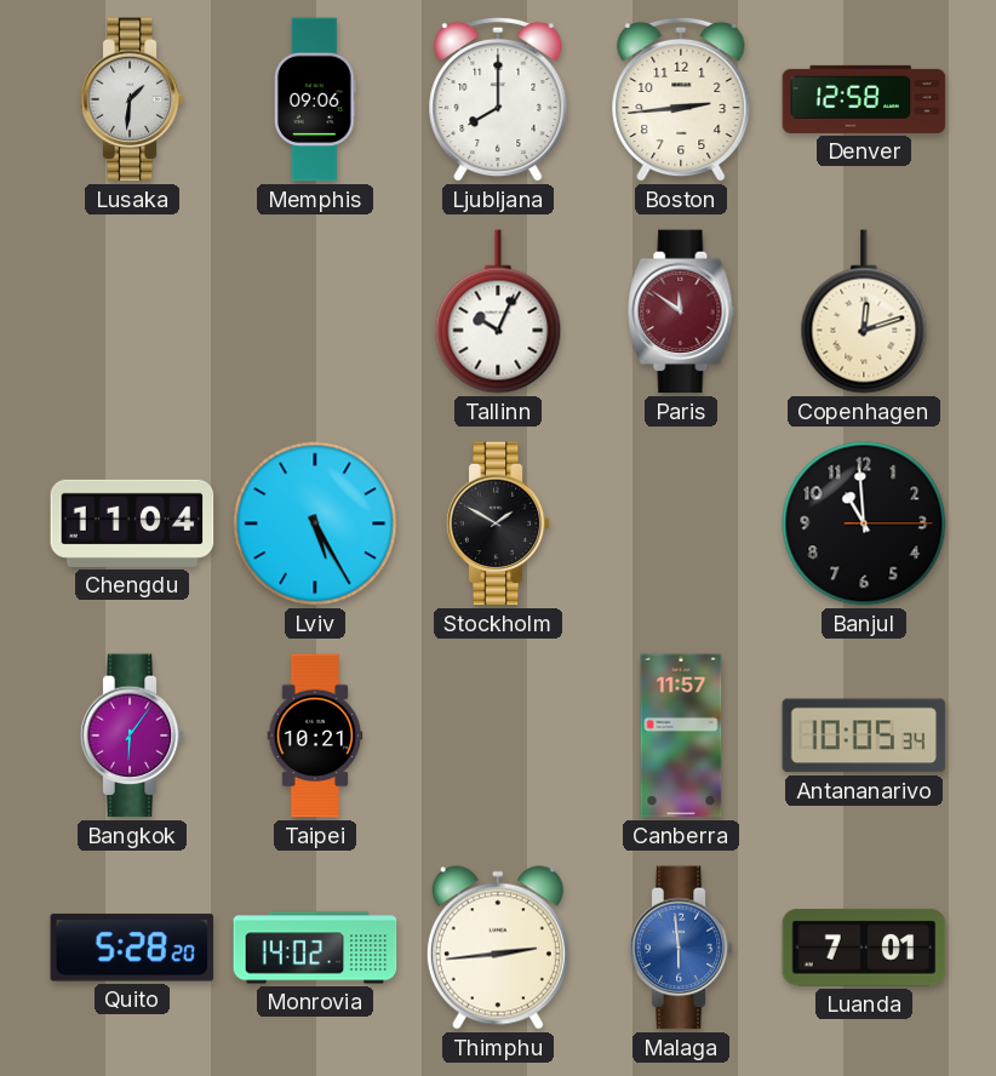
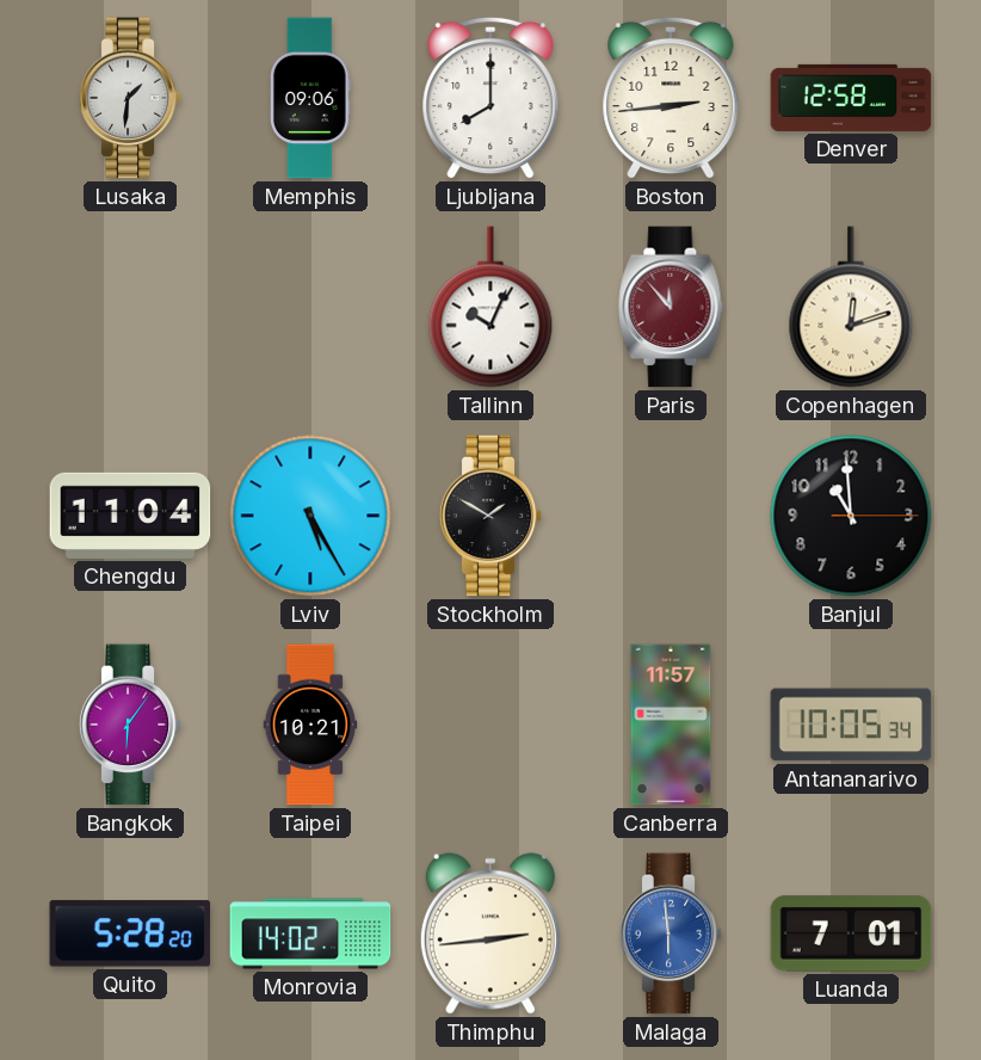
Paris: 11:51 -> 11:53
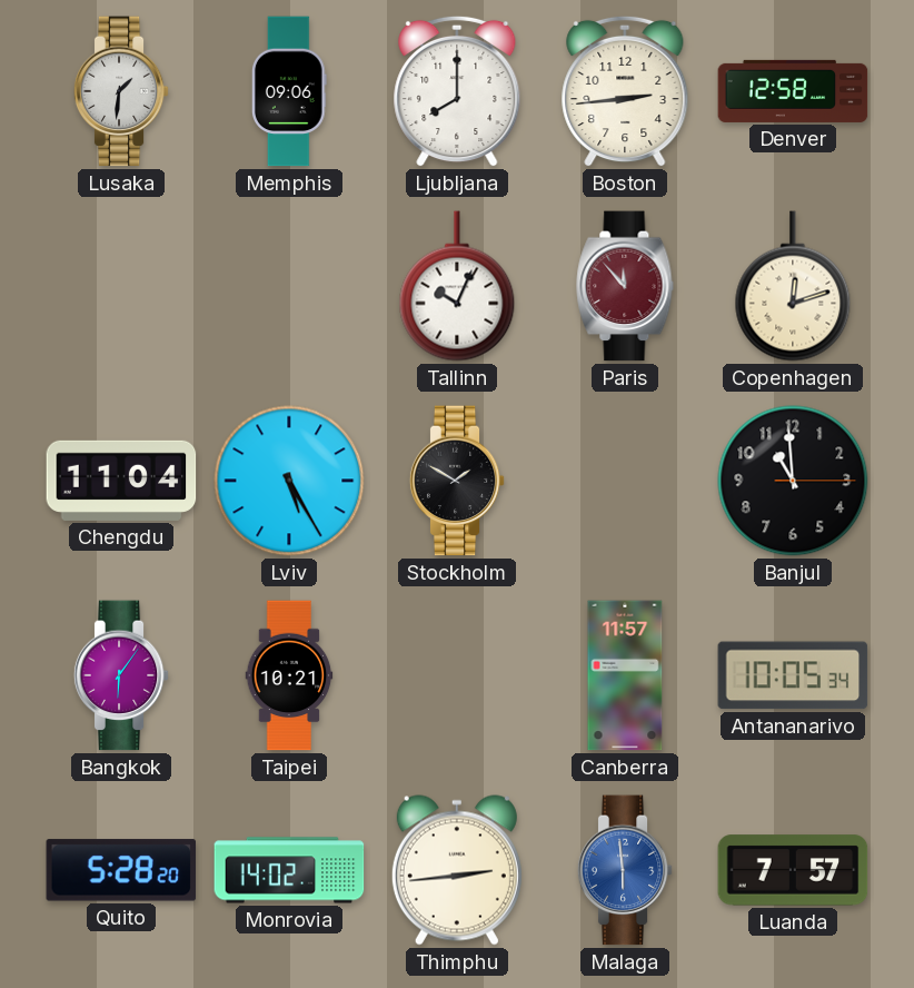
Luanda: 7:01 -> 7:57
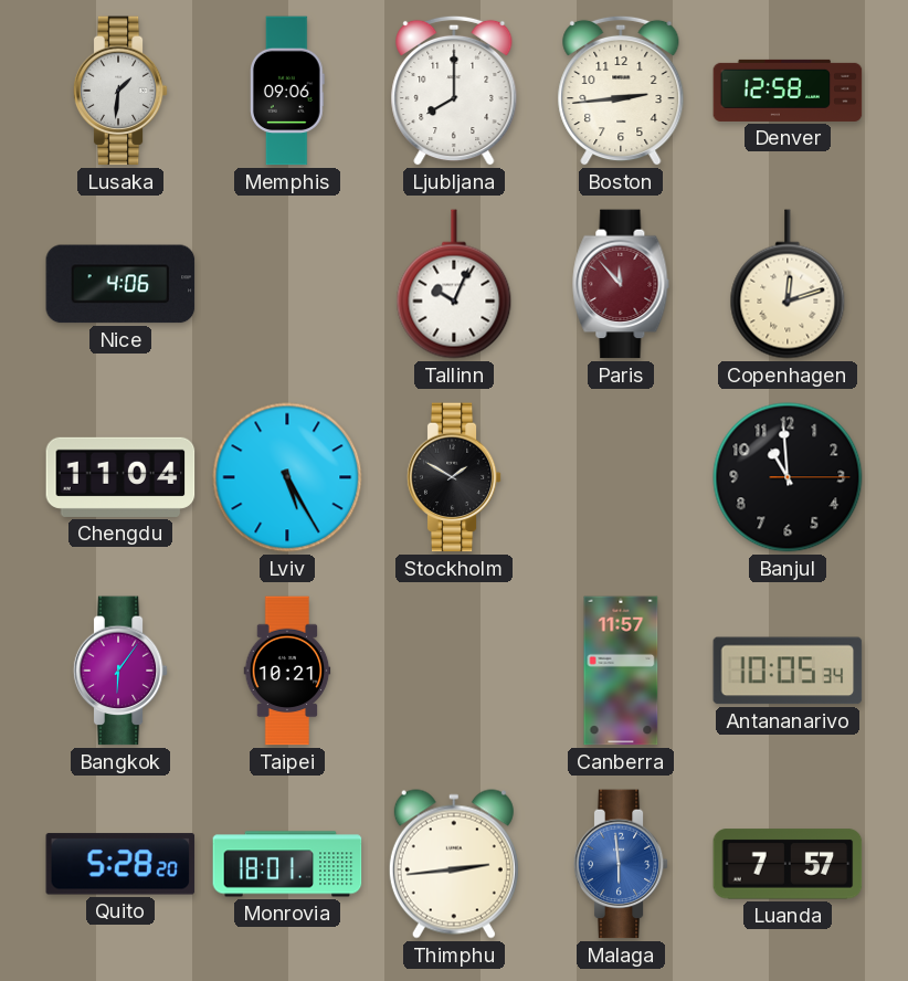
Nice: none -> 4:06
Monrovia: 14:02 -> 18:01
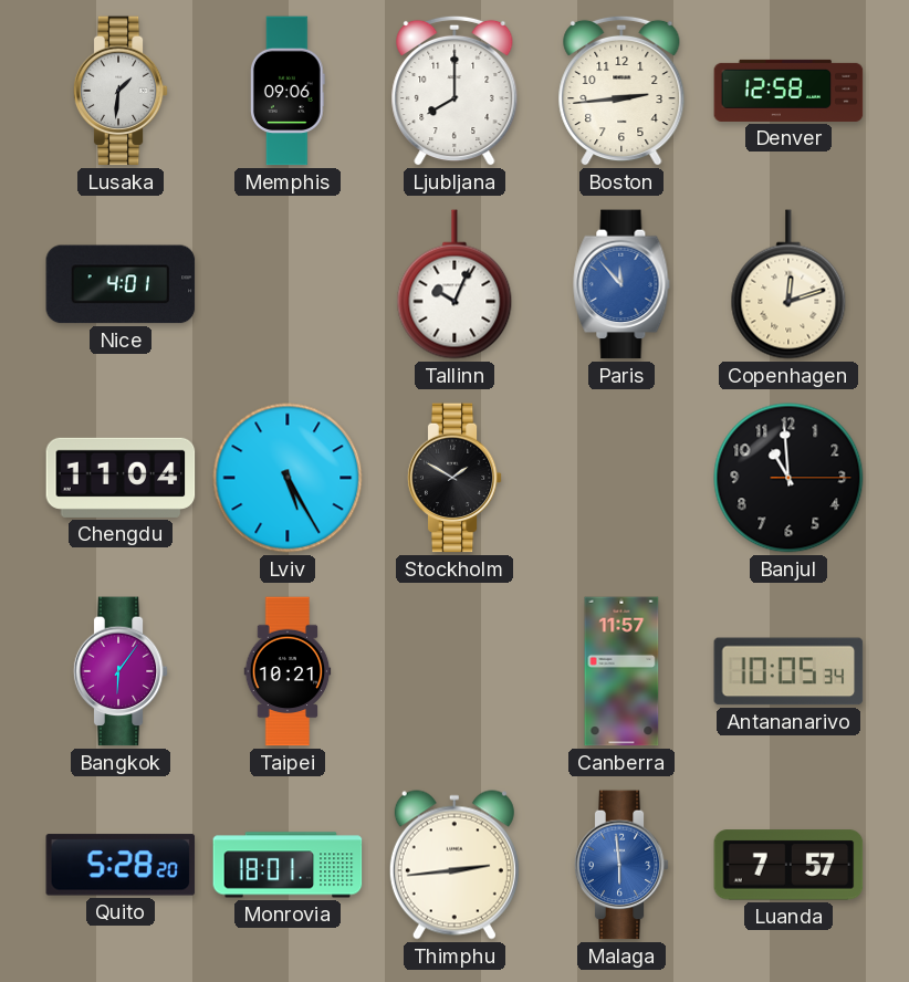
Nice: 4:06 -> 4:01
Paris dial: burgundy -> blue
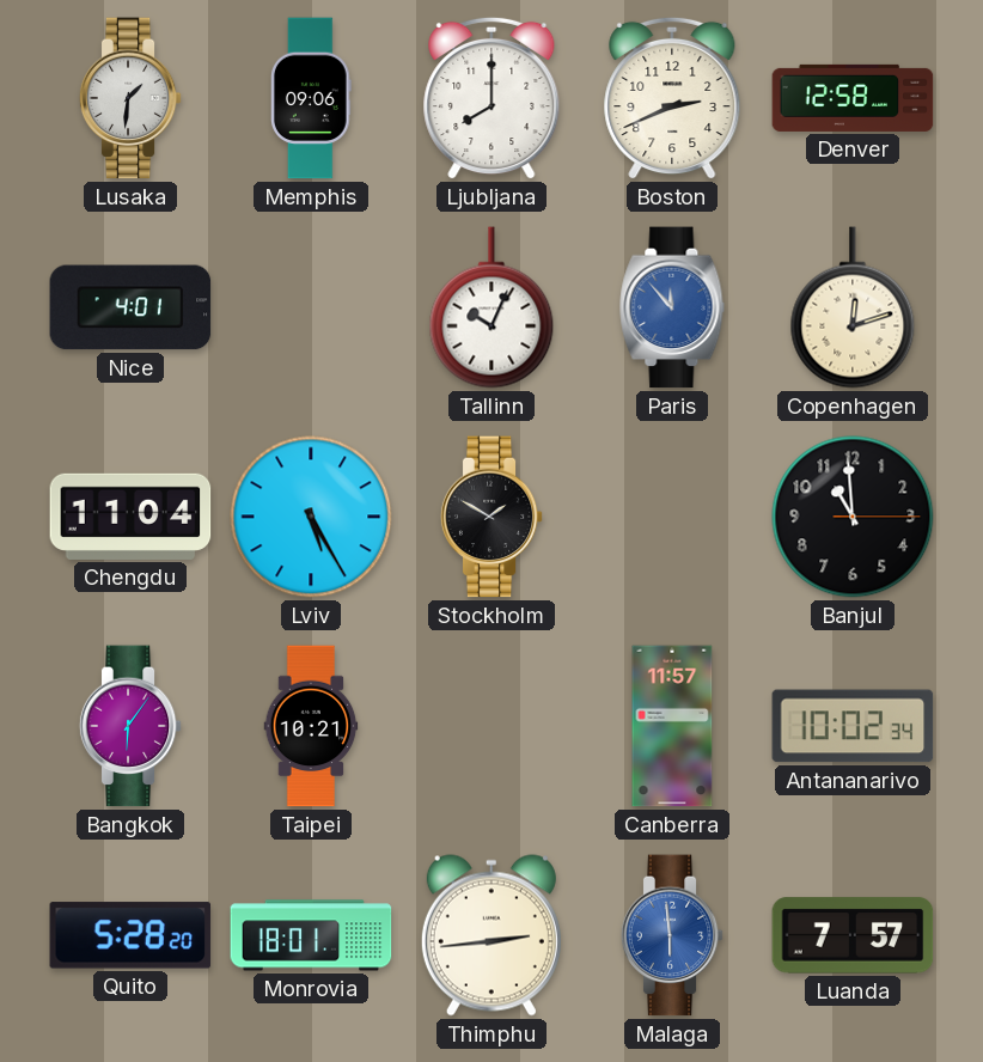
Boston: 2:44 -> 2:41
Antananarivo: 10:05 -> 10:02
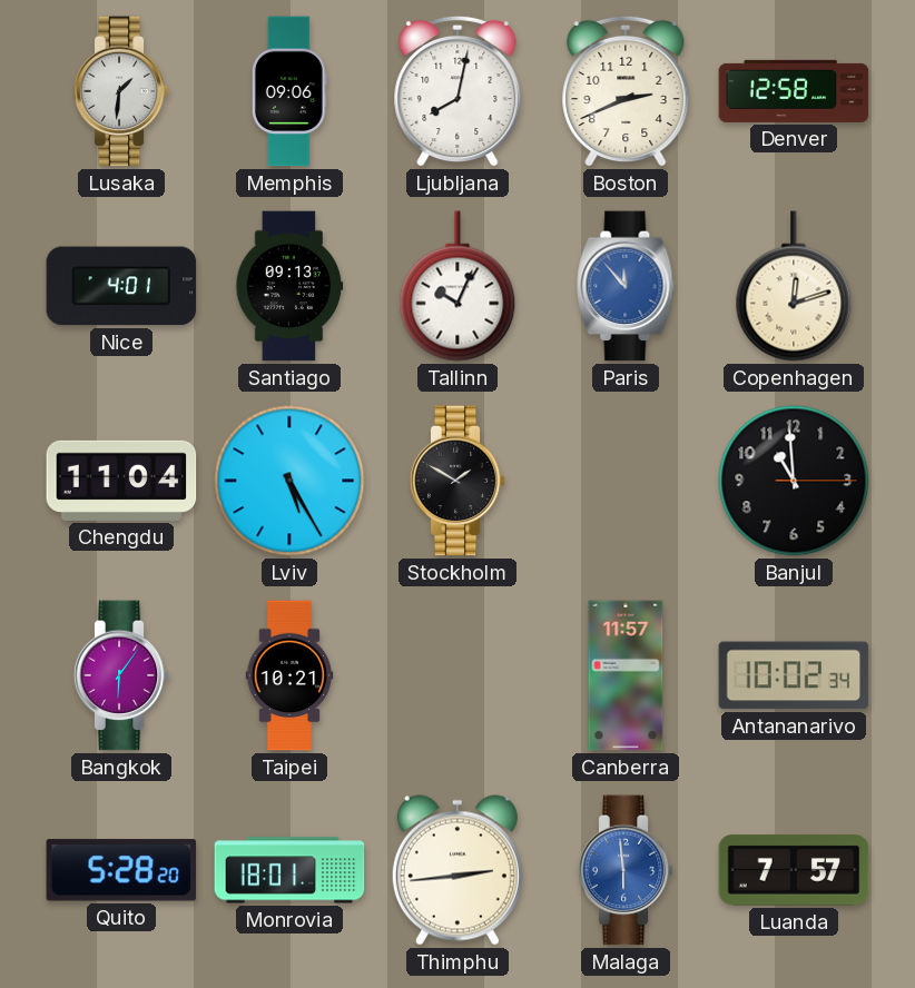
Ljubljana: 8:00 -> 8:02
Santiago: none -> 09:13
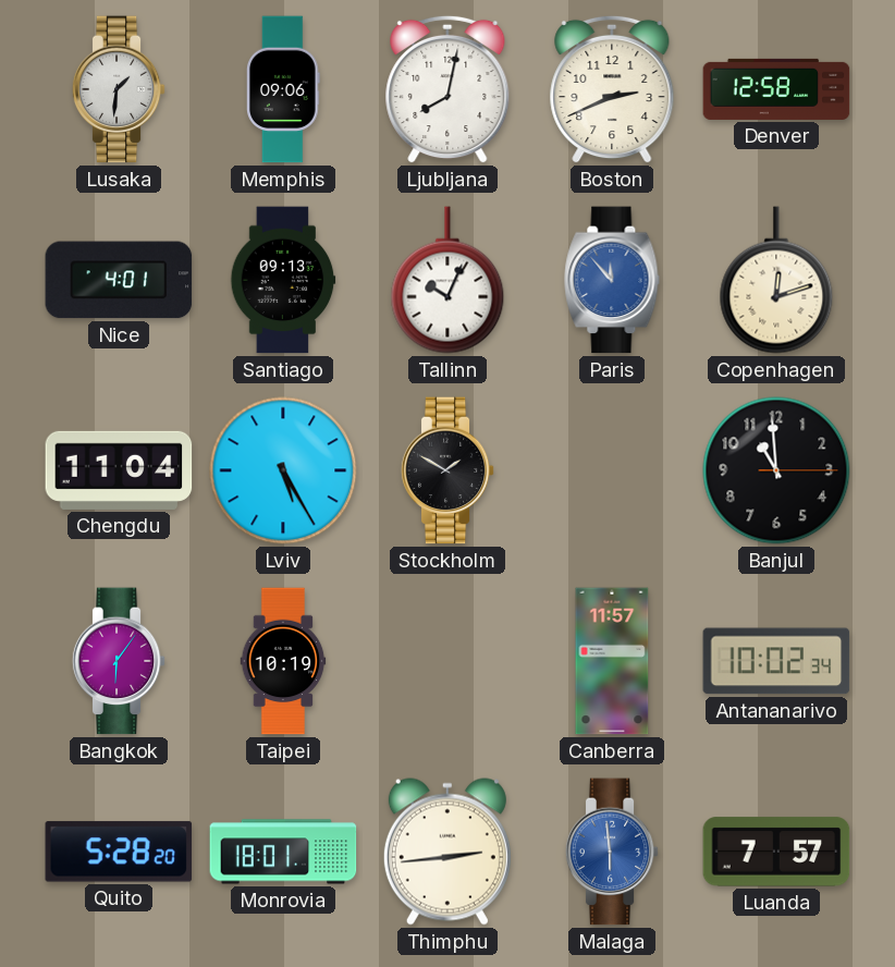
Taipei: 10:21 -> 10:19
